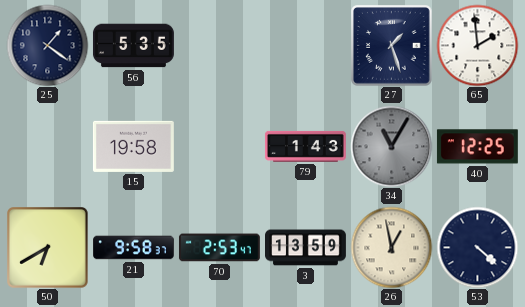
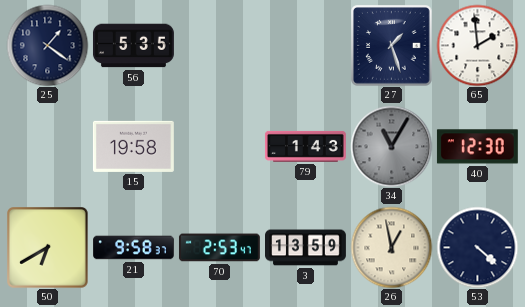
40: 12:25 -> 12:30
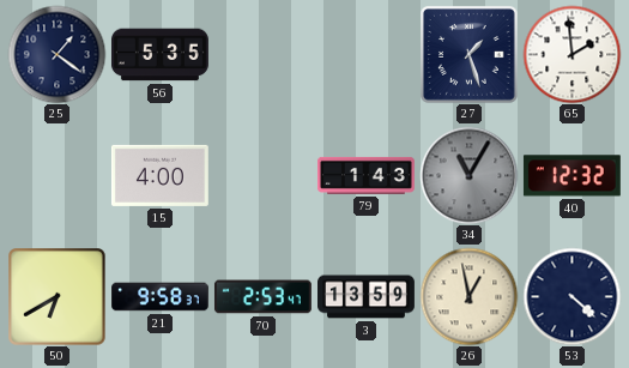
15: 19:58 -> 4:00
40: 12:30 -> 12:32
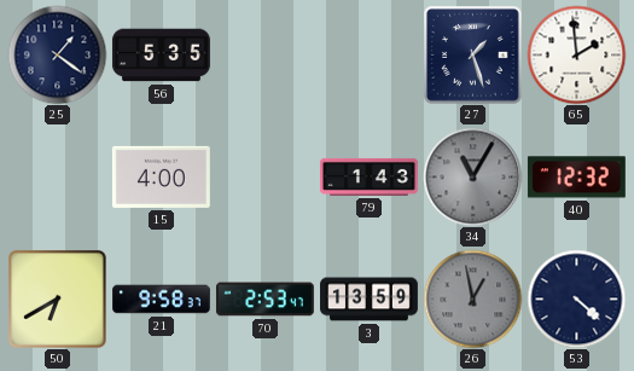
26 dial: cream -> grey
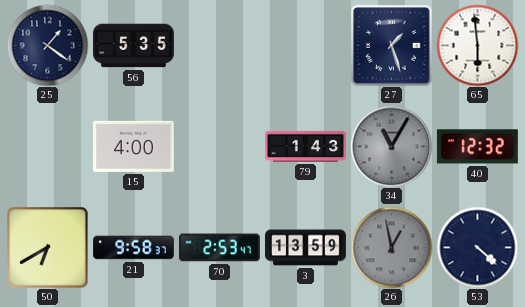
65: 1:59 -> 5:59
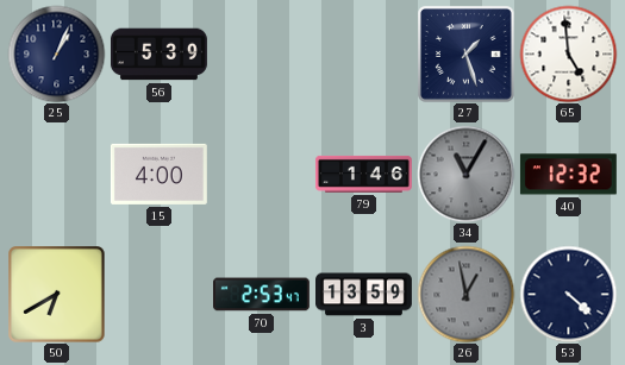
25: 1:21 -> 1:04
56: 5:35 -> 5:39
65: 5:59 -> 4:59
79: 1:43 -> 1:46
21: 9:58 -> none
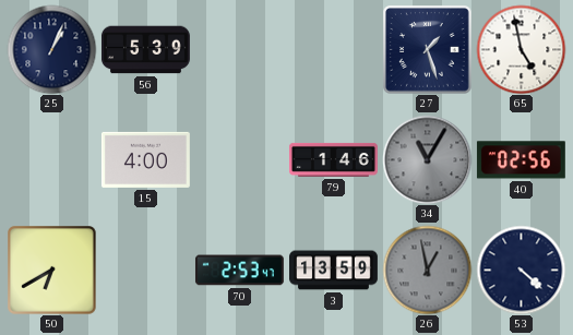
65: 4:59 -> 4:58
40: 12:32 -> 02:56
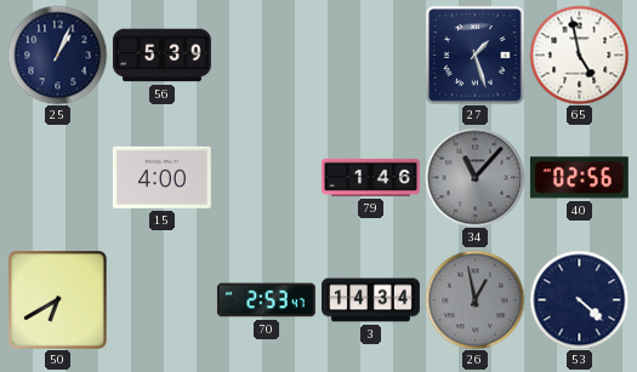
34: 11:05 -> 11:07
3: 13:59 -> 14:34
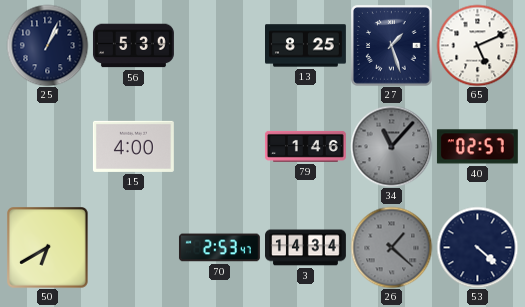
13: none -> 8:25
65: 4:58 -> 5:11
40: 02:56 -> 02:57
26: 12:58 -> 1:22
